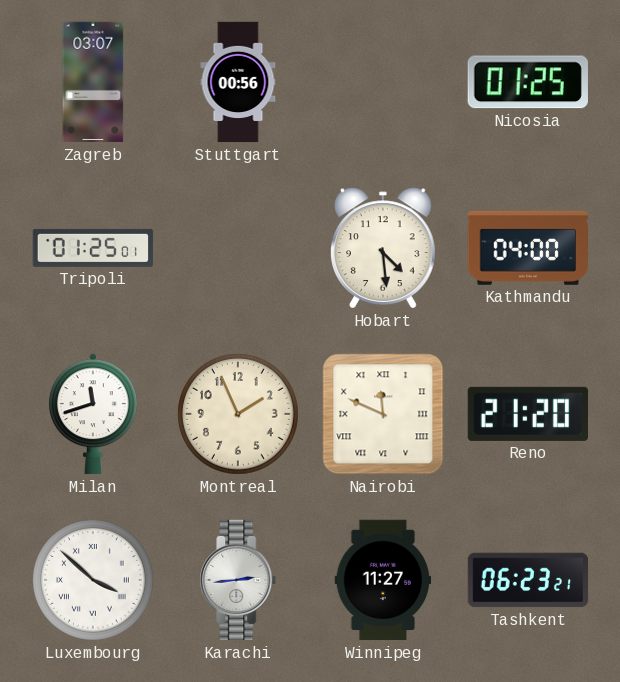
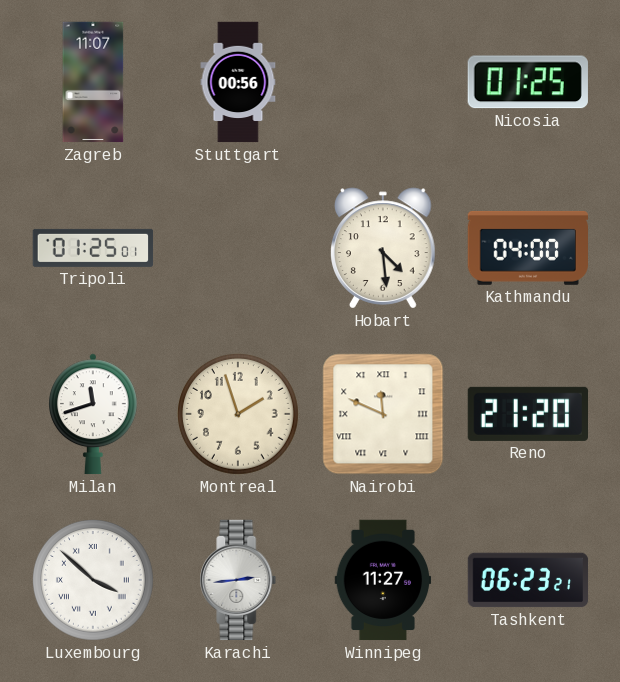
Zagreb: 03:07 -> 11:07
Montreal: 1:56 -> 1:57
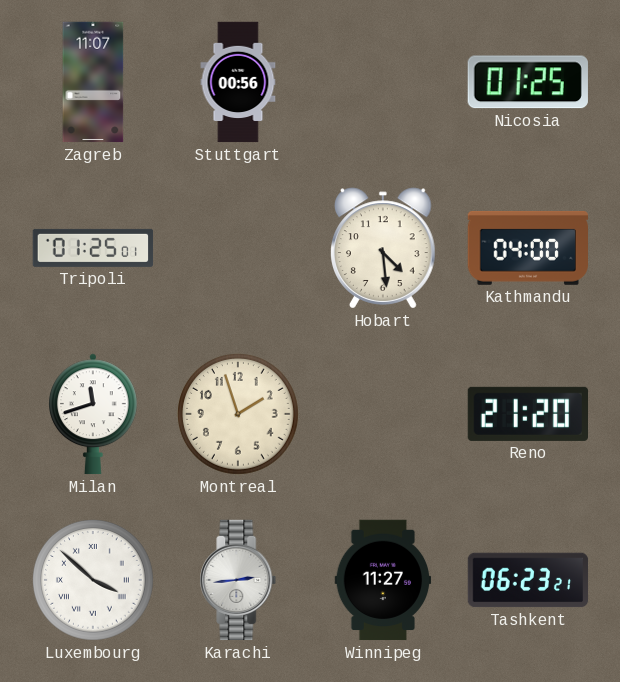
Nairobi: 11:49 -> none
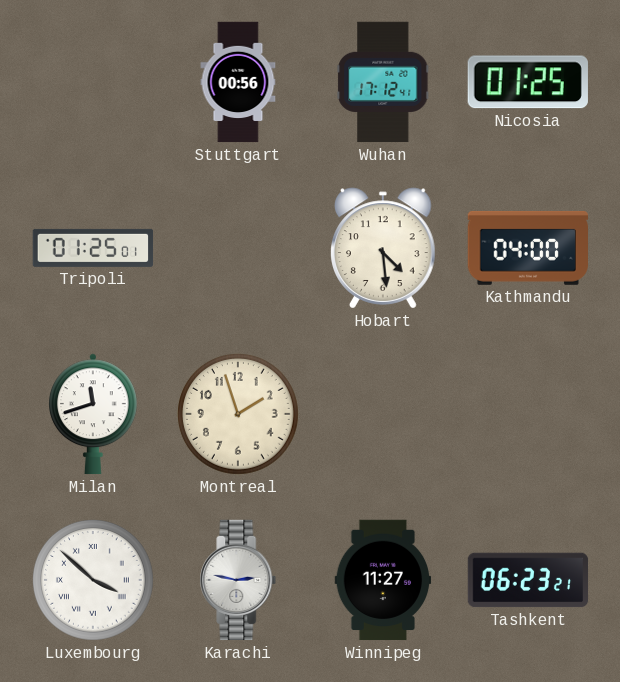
Zagreb: 11:07 -> none
Wuhan: none -> 17:12
Reno: 21:20 -> none
Karachi: 2:44 -> 2:47
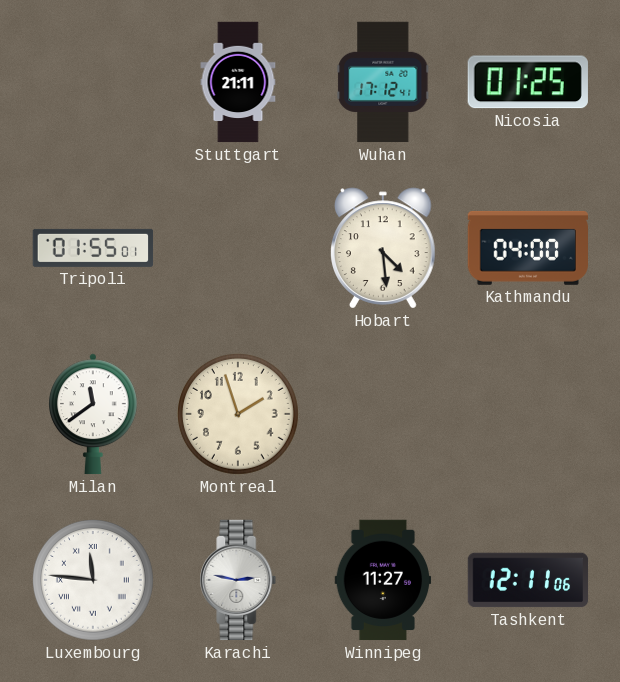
Stuttgart: 00:56 -> 21:11
Tripoli: 01:25 -> 01:55
Milan: 11:42 -> 11:39
Luxembourg: 3:52 -> 11:46
Tashkent: 06:23 -> 12:11
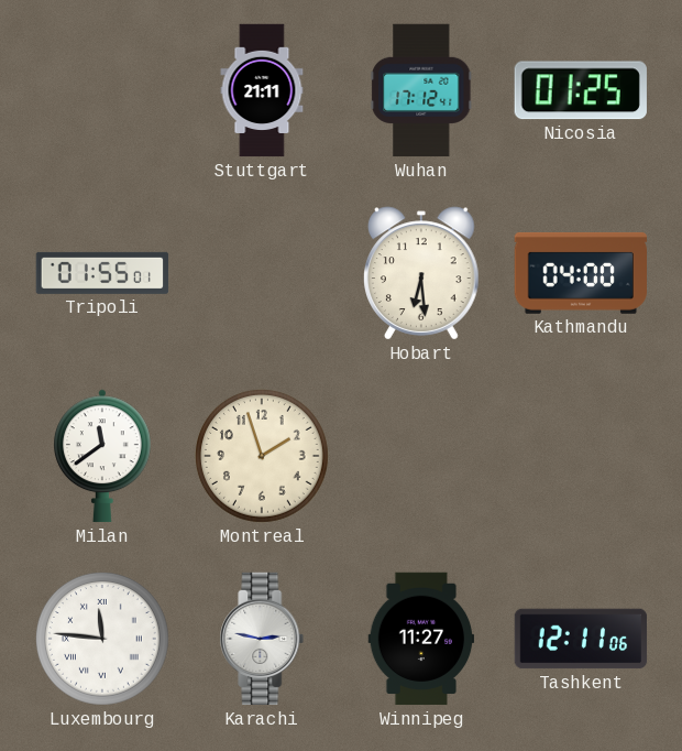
Hobart: 4:29 -> 6:29
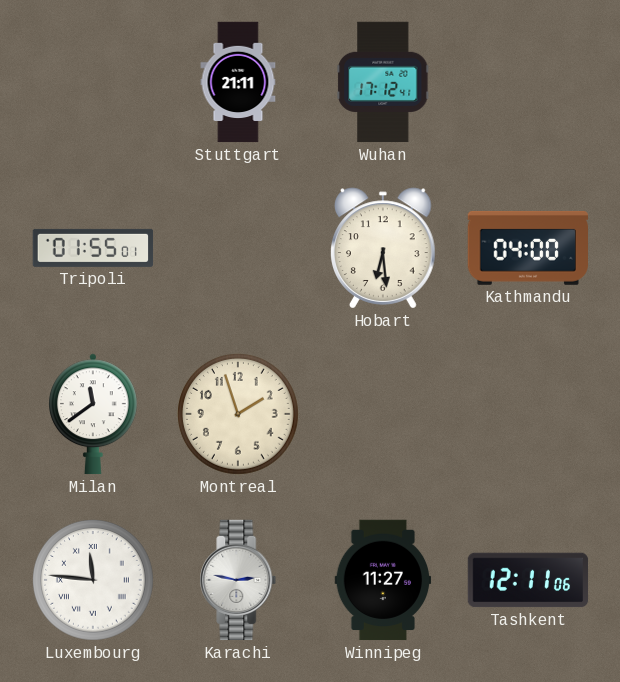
Nicosia: 01:25 -> none
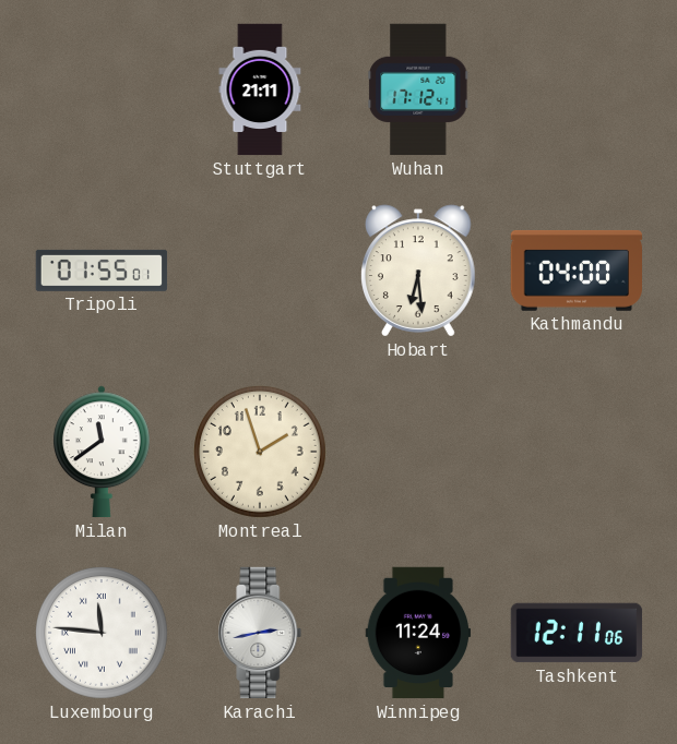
Karachi: 2:47 -> 2:43
Winnipeg: 11:27 -> 11:24
